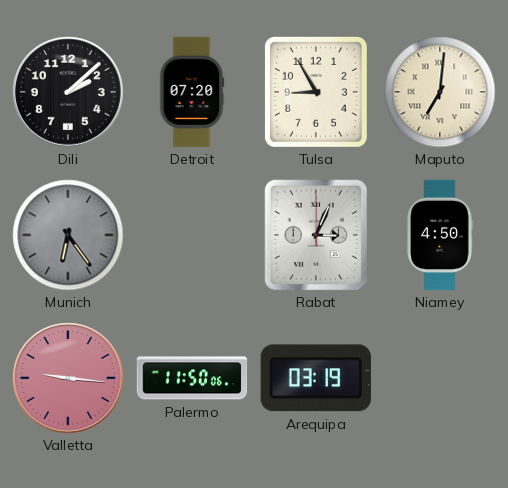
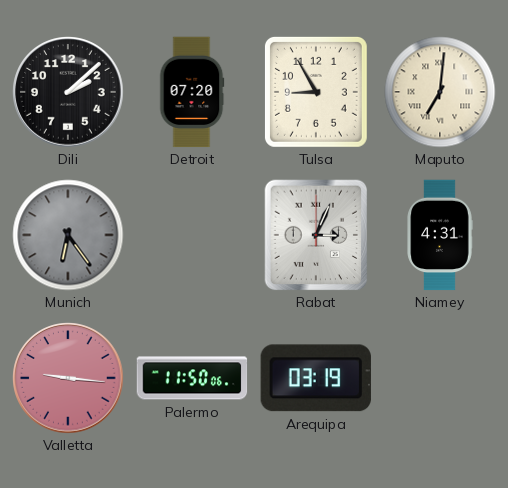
Niamey: 4:50 -> 4:31
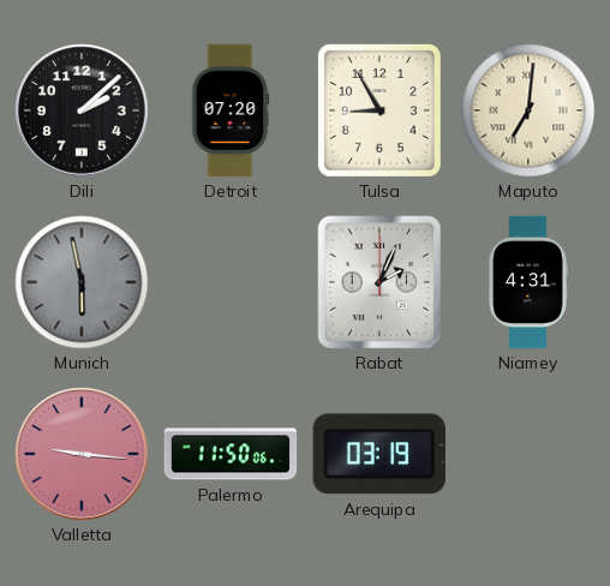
Munich: 6:24 -> 5:58
Rabat: 3:04 -> 2:04
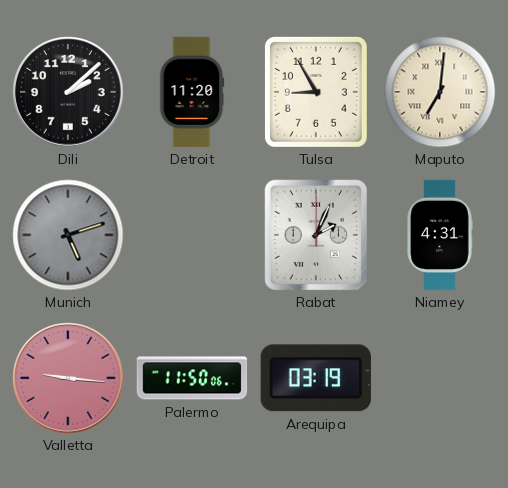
Detroit: 07:20 -> 11:20
Munich: 5:58 -> 5:12
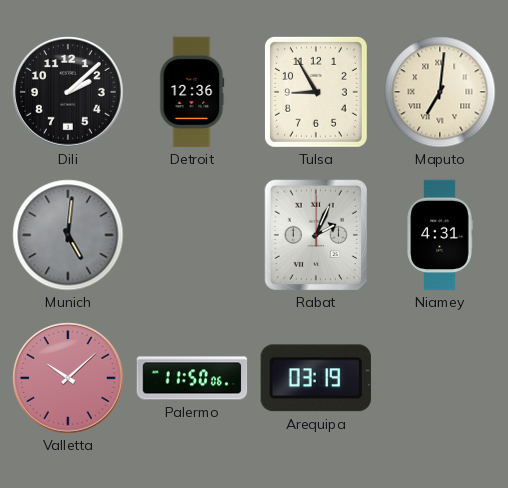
Detroit: 11:20 -> 12:36
Munich: 5:12 -> 5:01
Valletta: 9:16 -> 10:08
